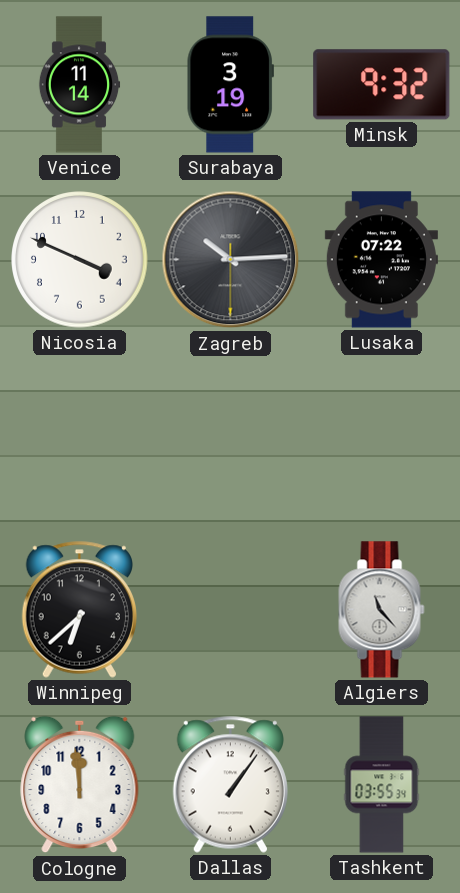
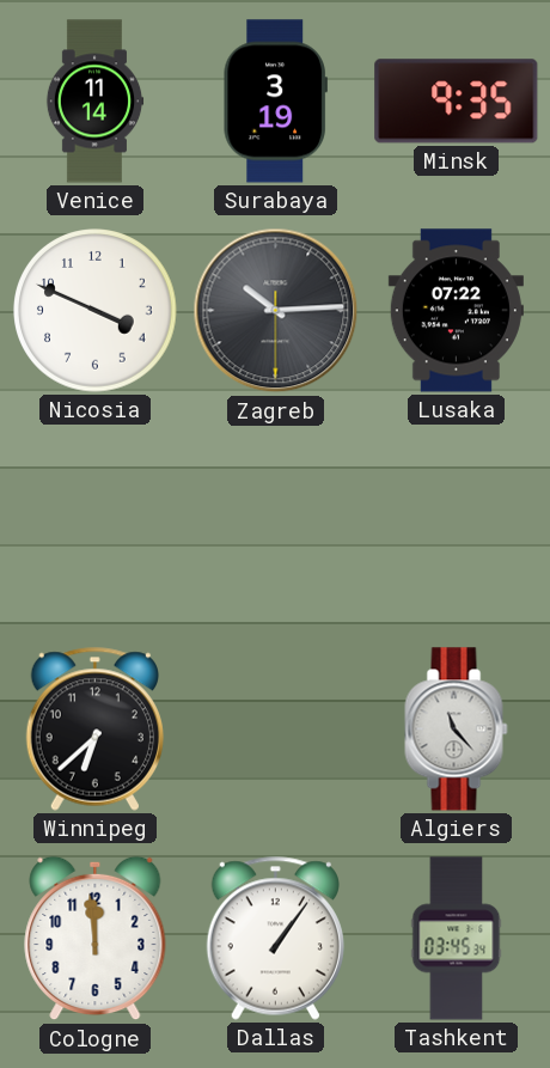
Minsk: 9:32 -> 9:35
Tashkent: 03:55 -> 03:45
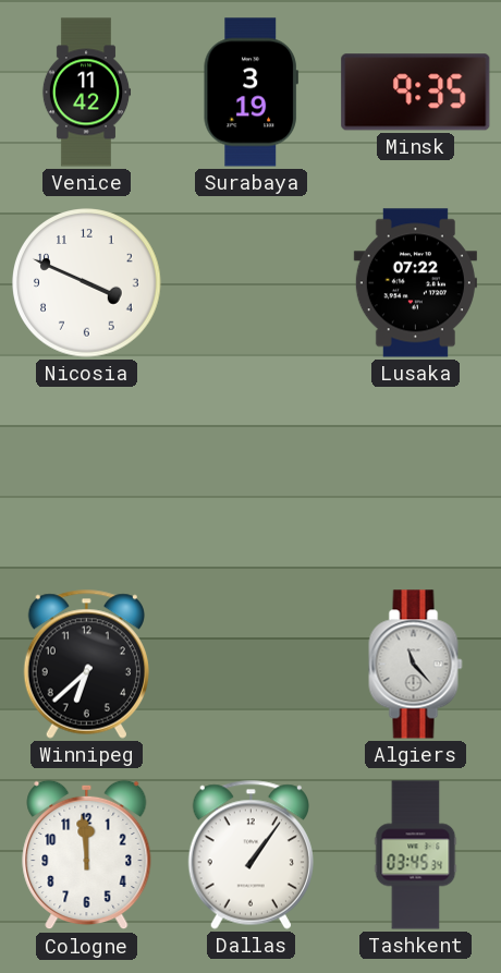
Venice: 11:14 -> 11:42
Zagreb: 10:14 -> none
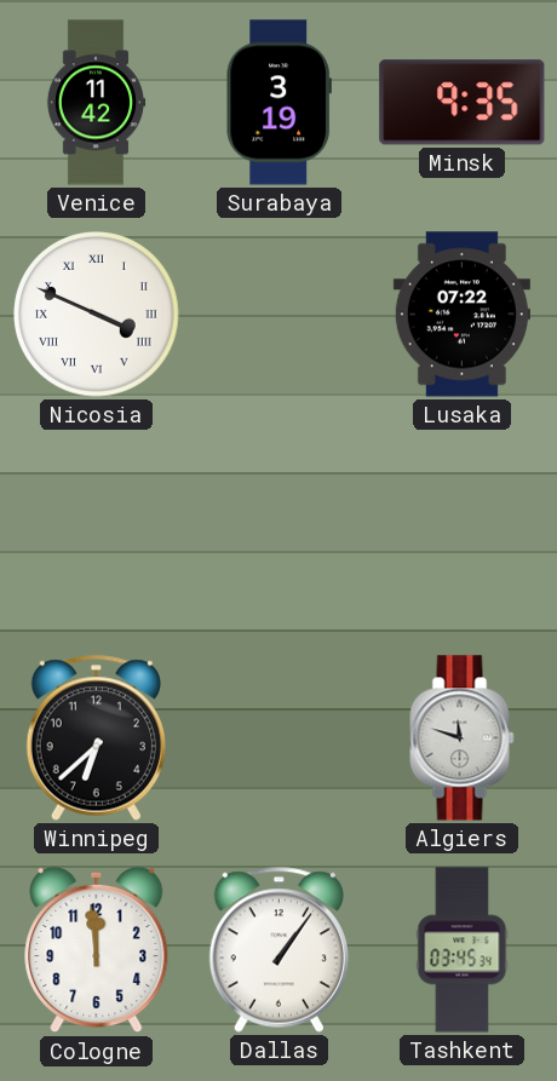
Nicosia numerals: Arabic -> Roman
Algiers: 11:23 -> 11:48
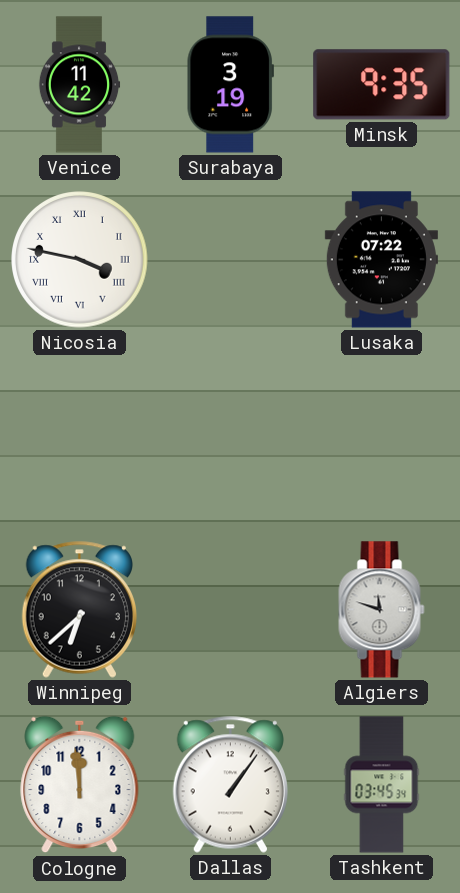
Nicosia: 3:49 -> 3:47
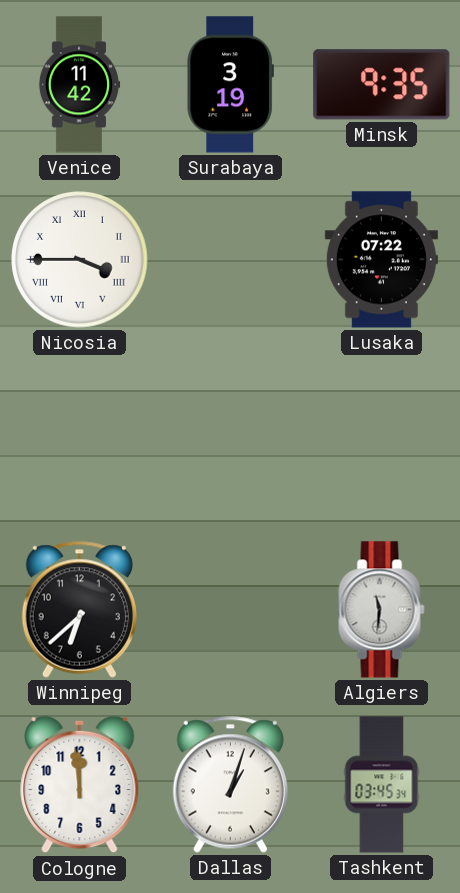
Nicosia: 3:47 -> 3:45
Algiers: 11:48 -> 11:31
Dallas: 1:06 -> 1:03
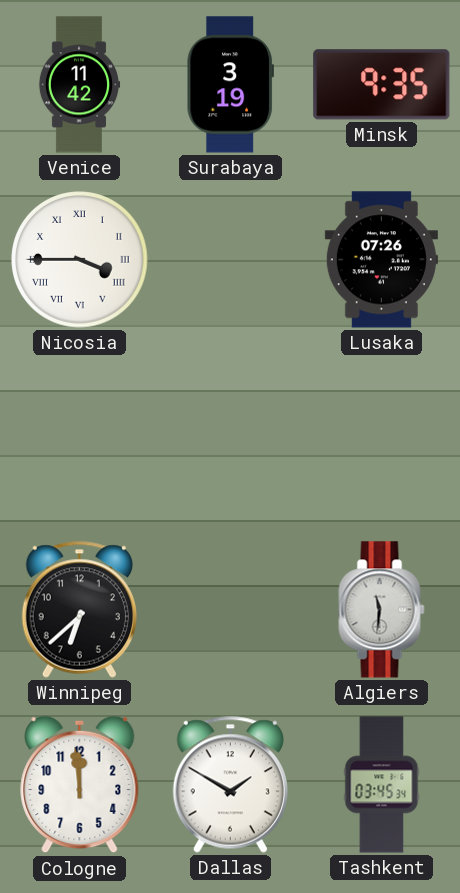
Lusaka: 07:22 -> 07:26
Dallas: 1:03 -> 1:50
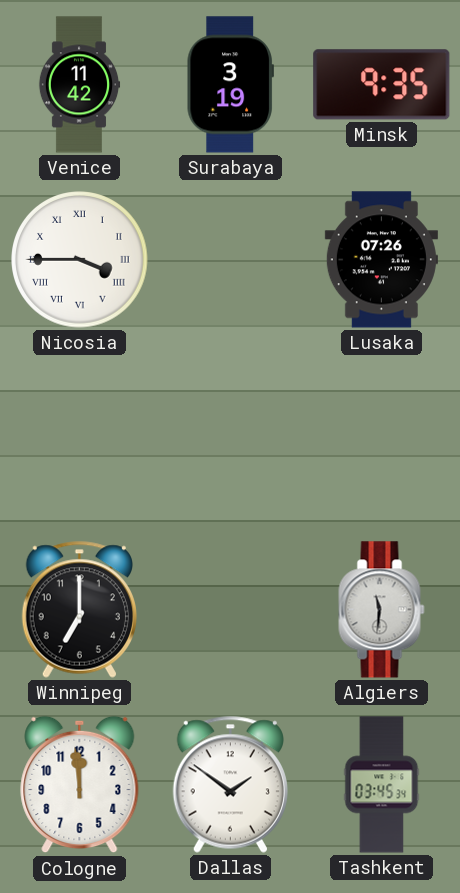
Winnipeg: 6:38 -> 7:00
Dallas: 1:50 -> 1:51
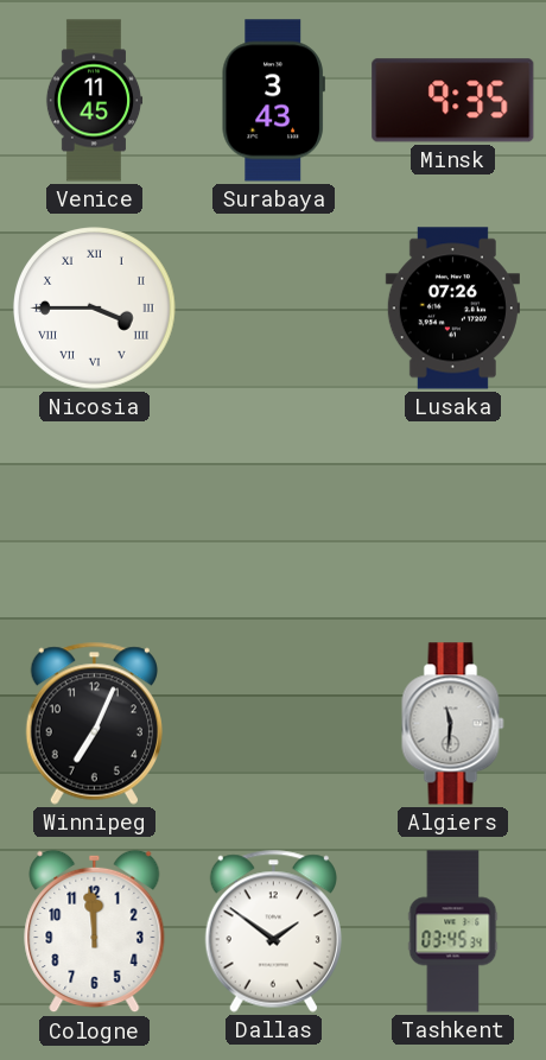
Venice: 11:42 -> 11:45
Surabaya: 3:19 -> 3:43
Winnipeg: 7:00 -> 7:04
